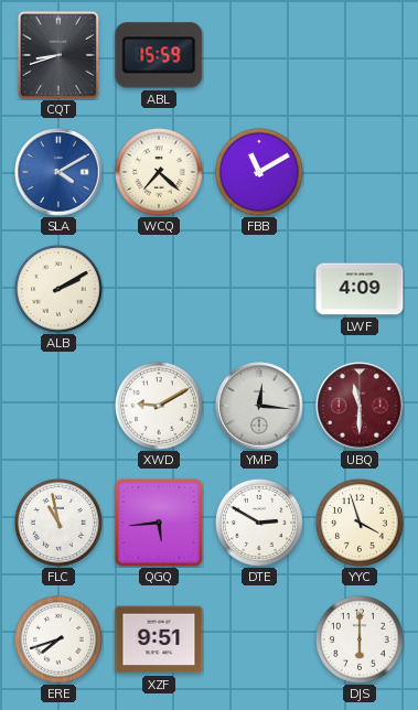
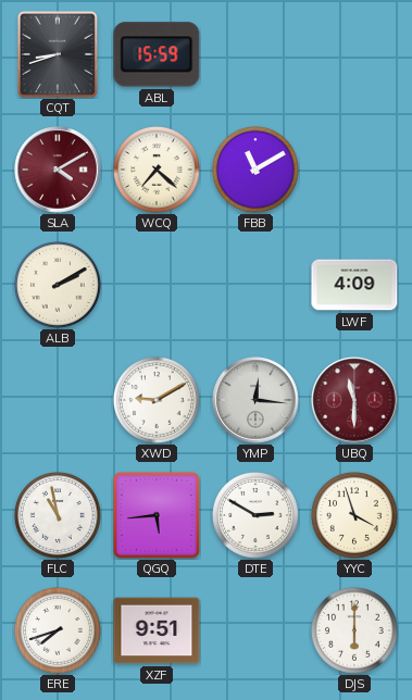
SLA dial: blue -> burgundy
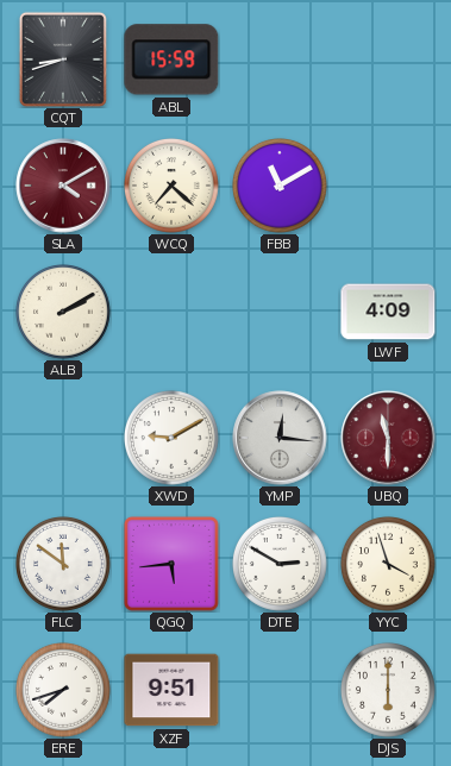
FLC: 10:58 -> 11:51
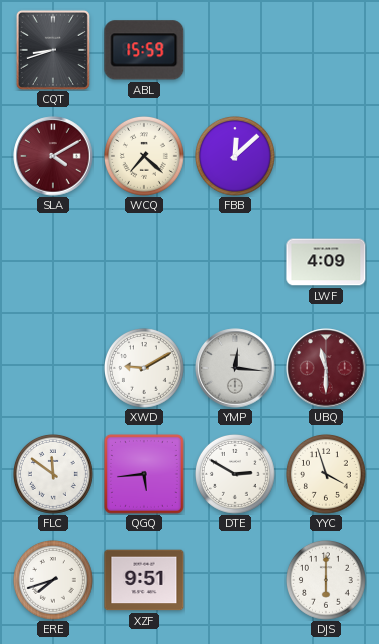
FBB: 11:10 -> 12:08
ALB: 2:10 -> none
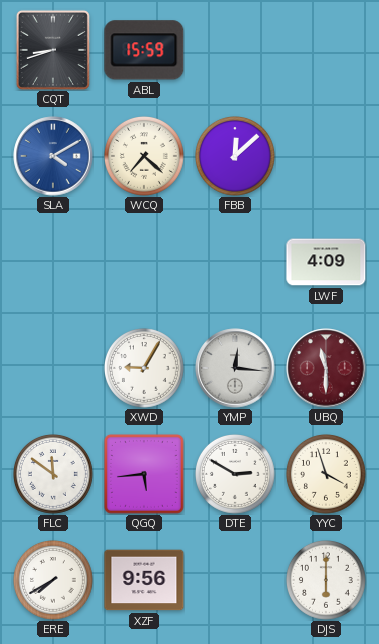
SLA dial: burgundy -> blue
XWD: 9:10 -> 9:05
ERE: 7:42 -> 7:40
XZF: 9:51 -> 9:56
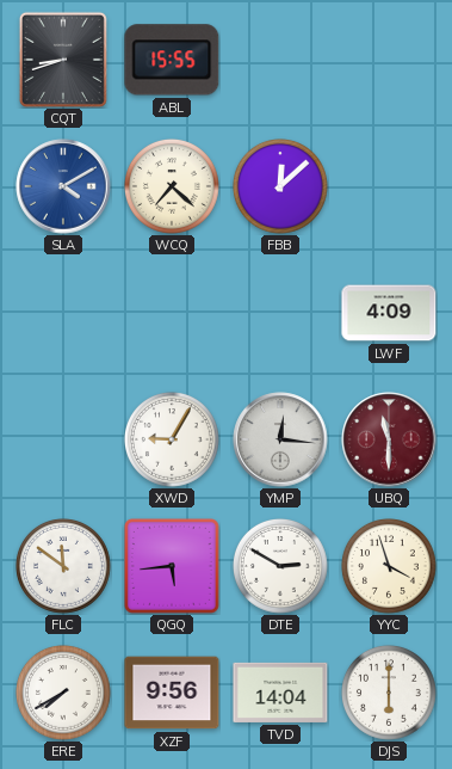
ABL: 15:59 -> 15:55
TVD: none -> 14:04
